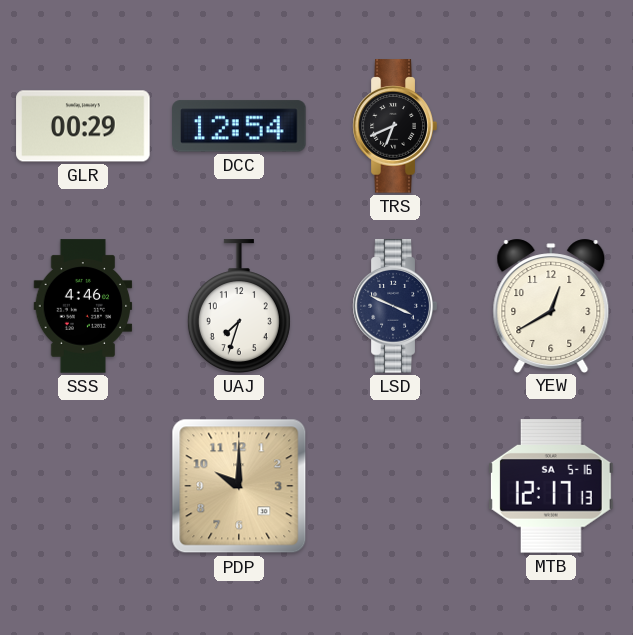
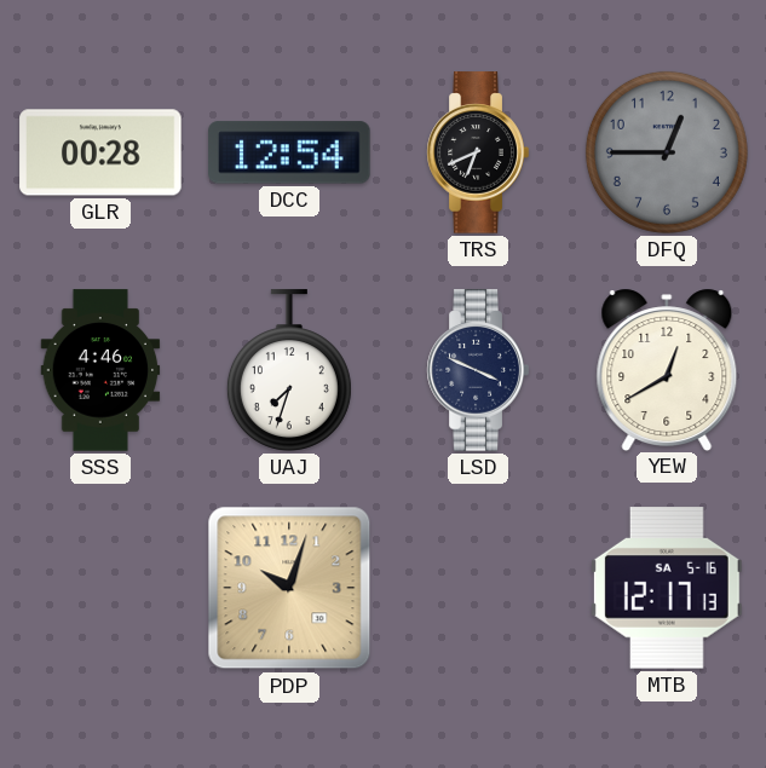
GLR: 00:29 -> 00:28
DFQ: none -> 12:45
PDP: 10:00 -> 10:03
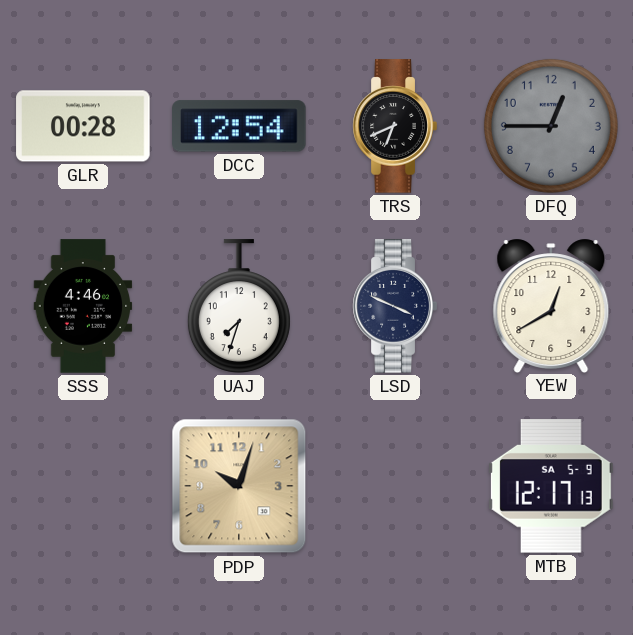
MTB date: SA 5-16 -> SA 5-9
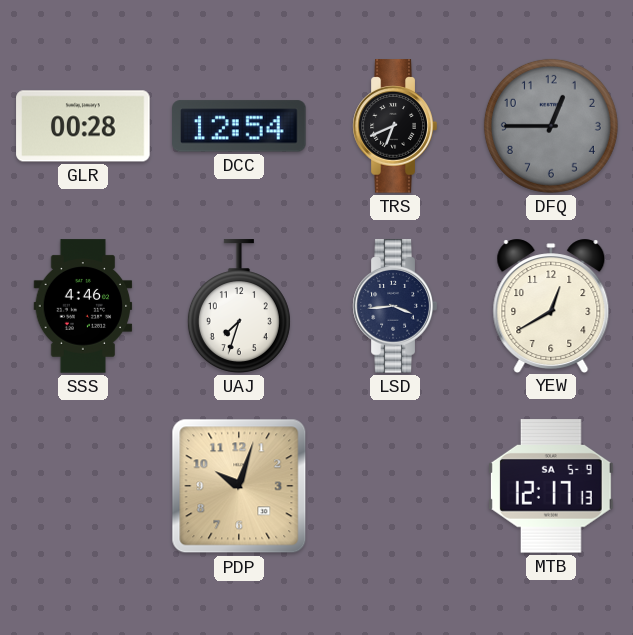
LSD: 3:49 -> 3:44
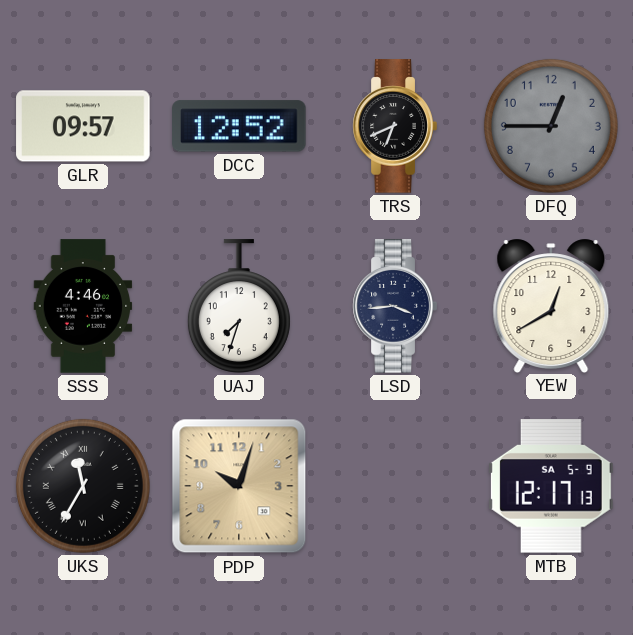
GLR: 00:28 -> 09:57
DCC: 12:54 -> 12:52
UKS: none -> 11:35
